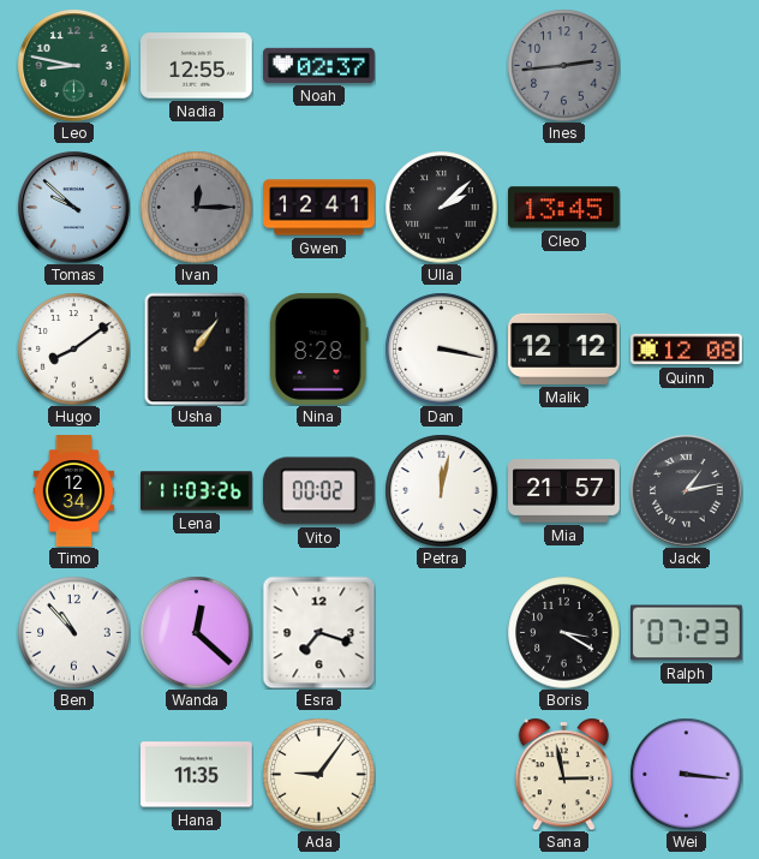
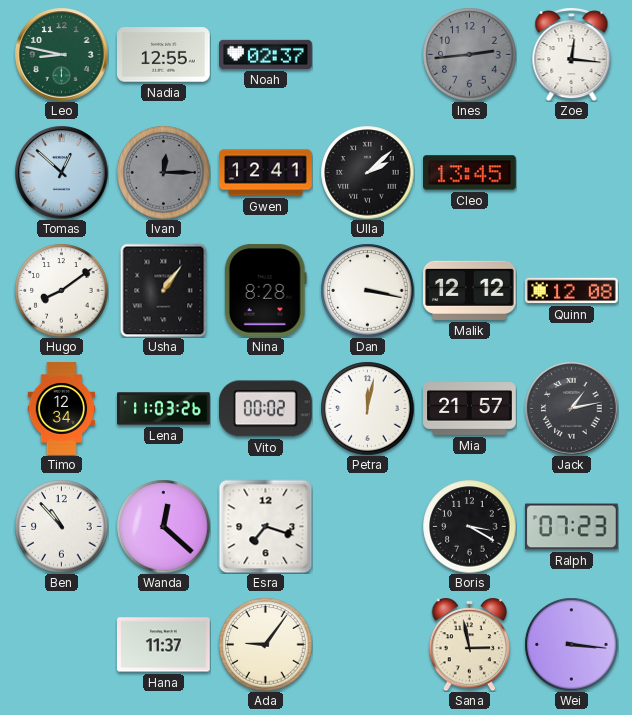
Zoe: none -> 12:16
Tomas: 9:52 -> 12:52
Hana: 11:35 -> 11:37
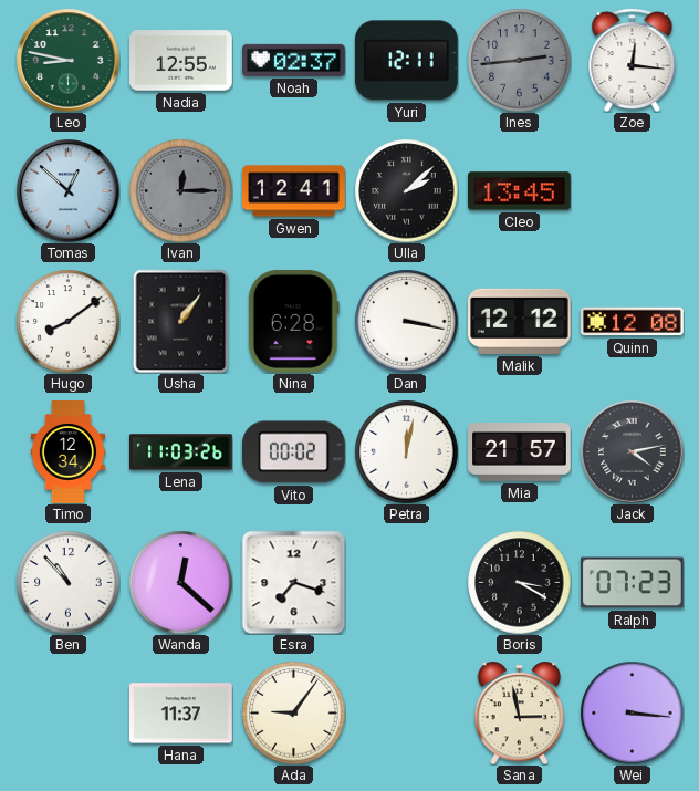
Yuri: none -> 12:11
Nina: 8:28 -> 6:28
Jack: 1:13 -> 4:13
